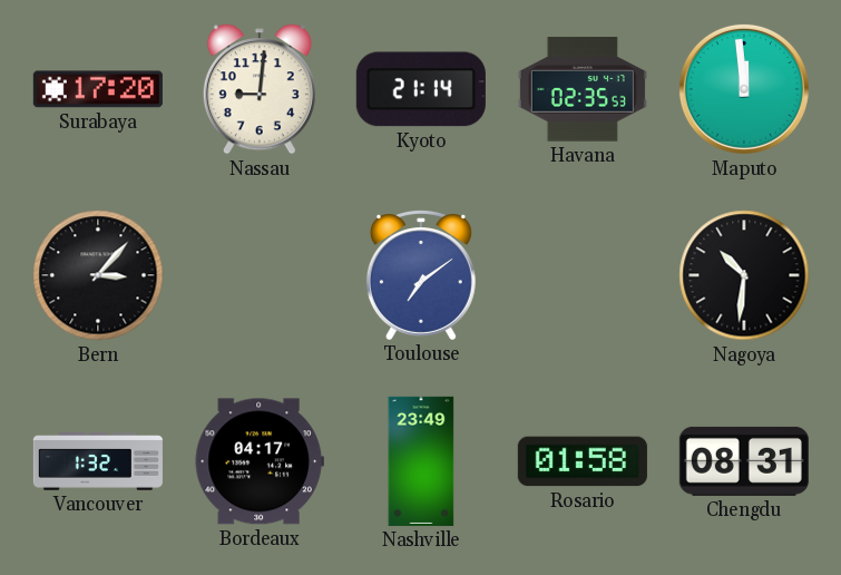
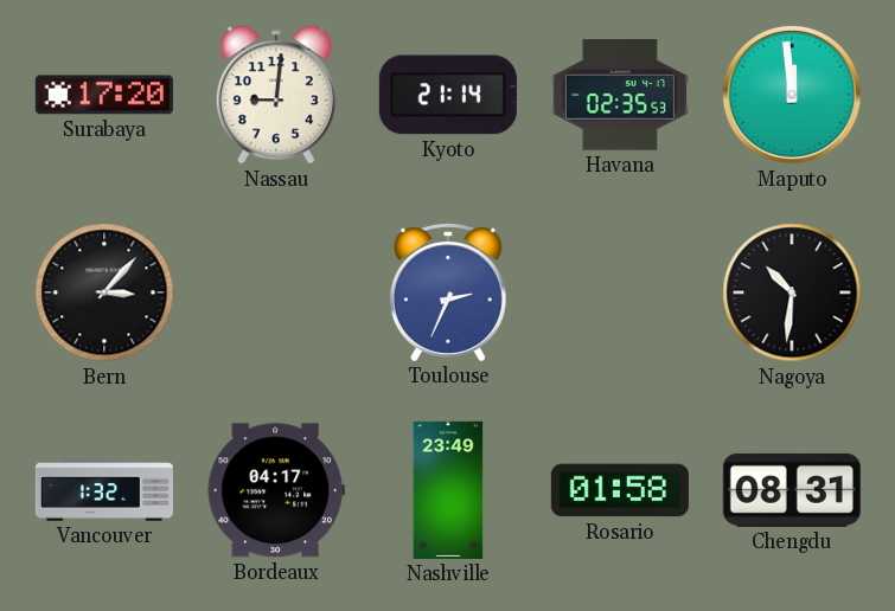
Toulouse: 7:09 -> 2:34
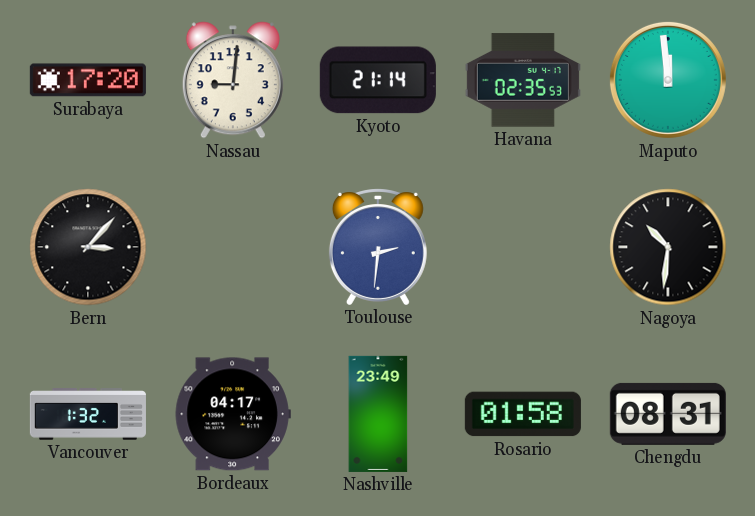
Toulouse: 2:34 -> 2:31
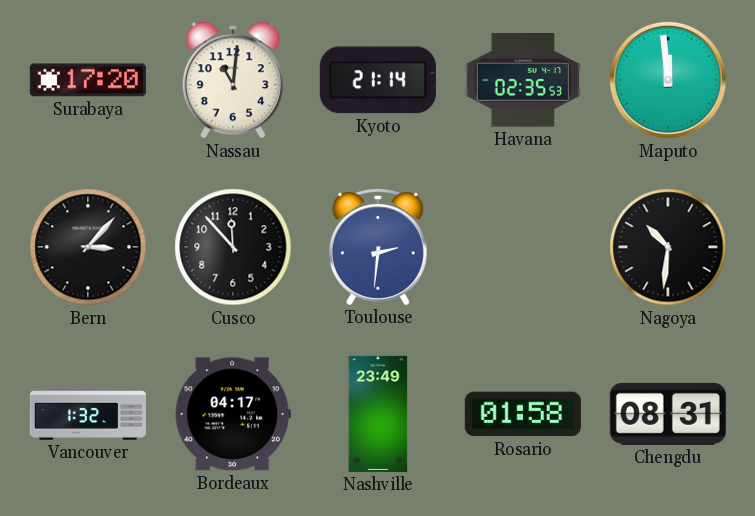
Nassau: 9:01 -> 11:01
Cusco: none -> 11:53
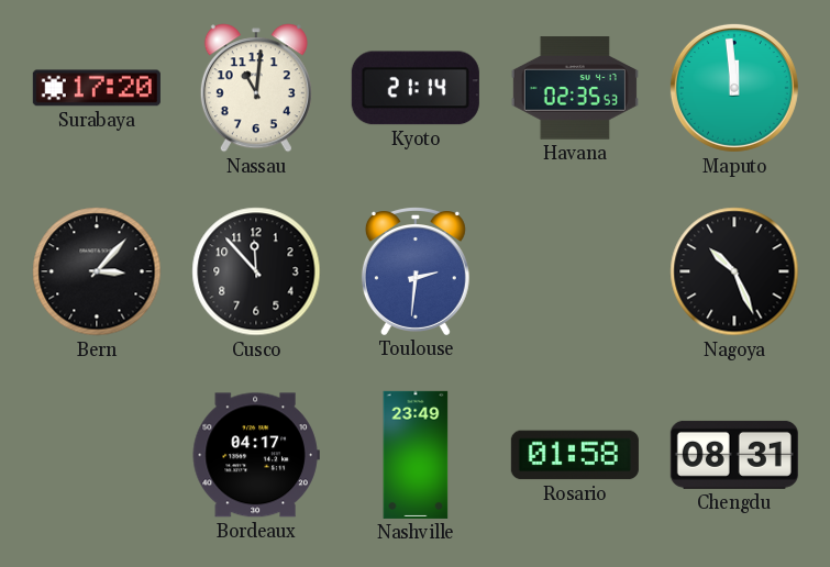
Nagoya: 10:31 -> 10:26
Vancouver: 1:32 -> none
